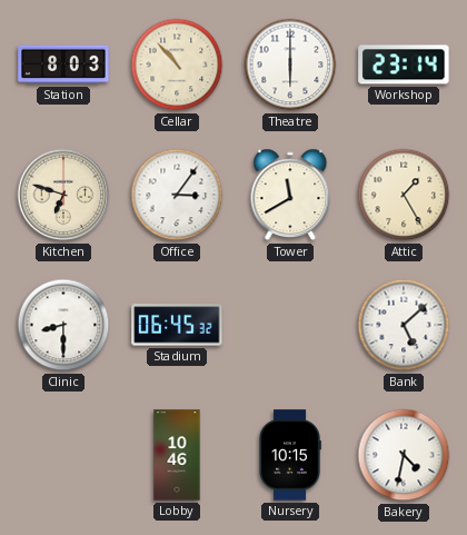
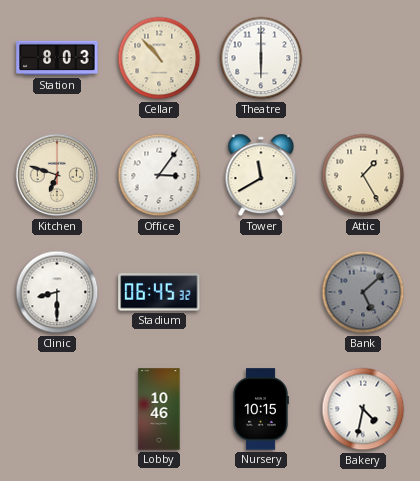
Workshop: 23:14 -> none
Bank dial: white -> grey
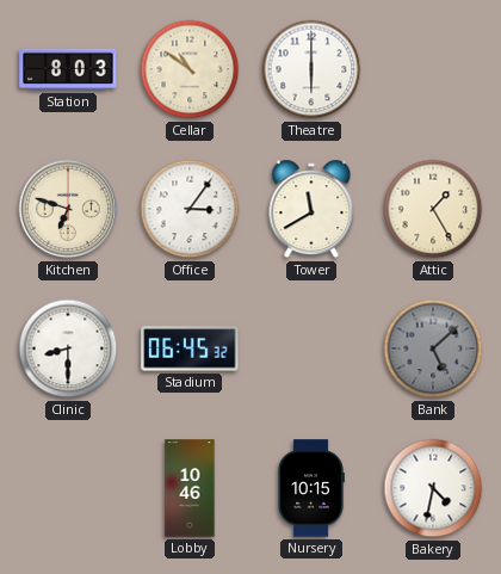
Cellar: 10:53 -> 10:51
